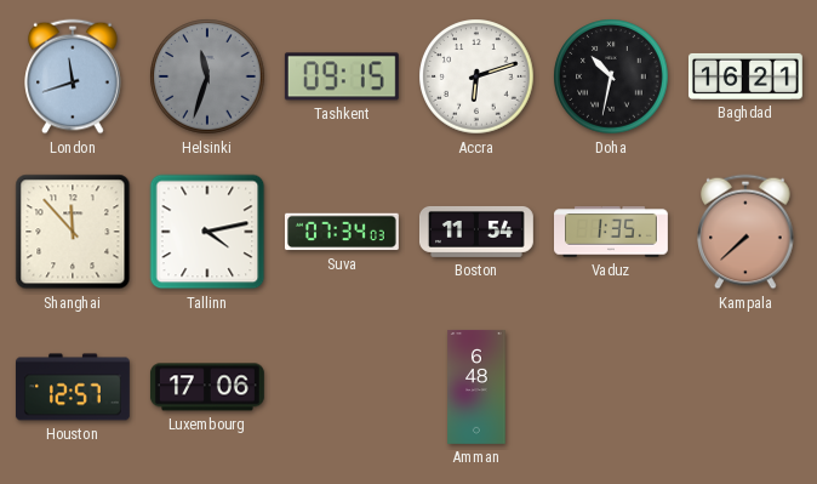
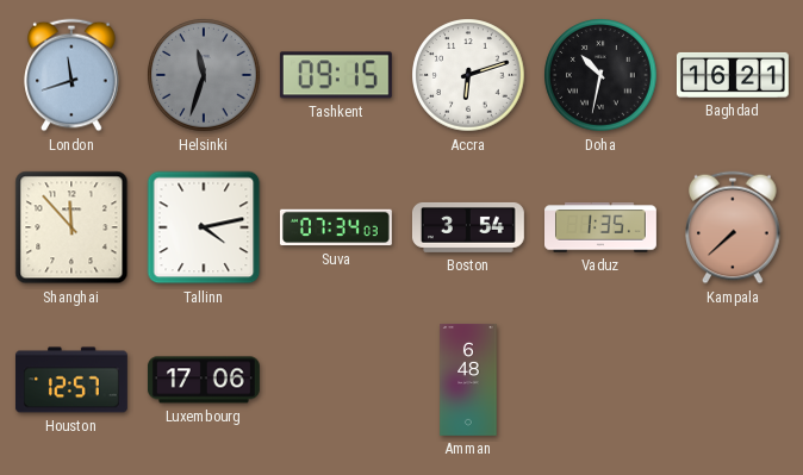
Boston: 11:54 -> 3:54
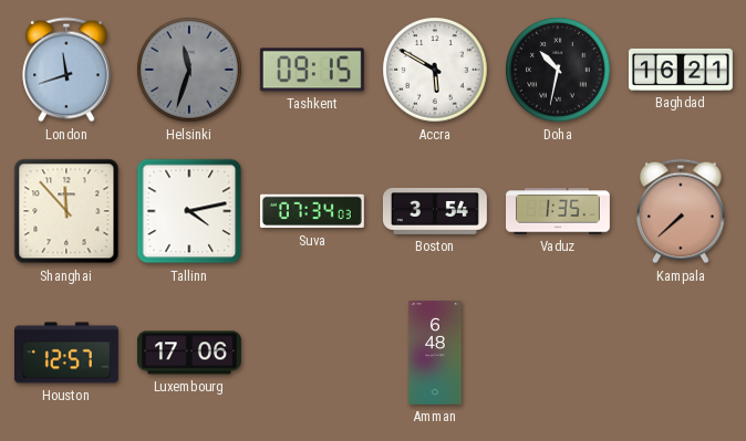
Accra: 6:12 -> 5:50
